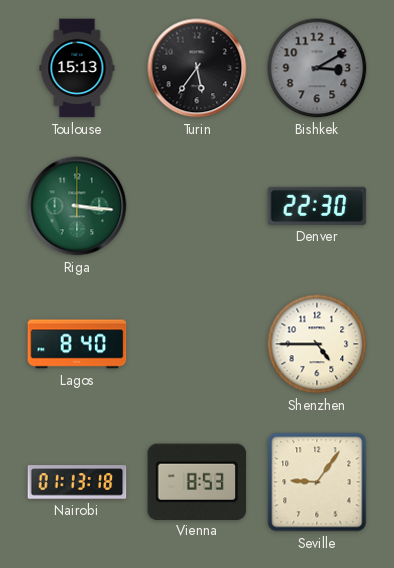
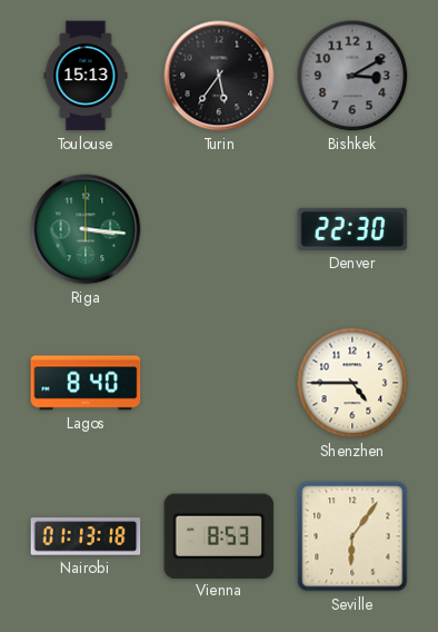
Seville: 9:06 -> 6:06
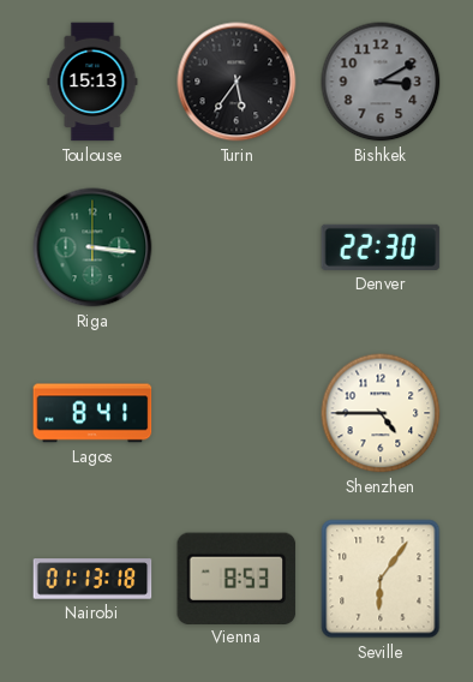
Lagos: 8:40 -> 8:41
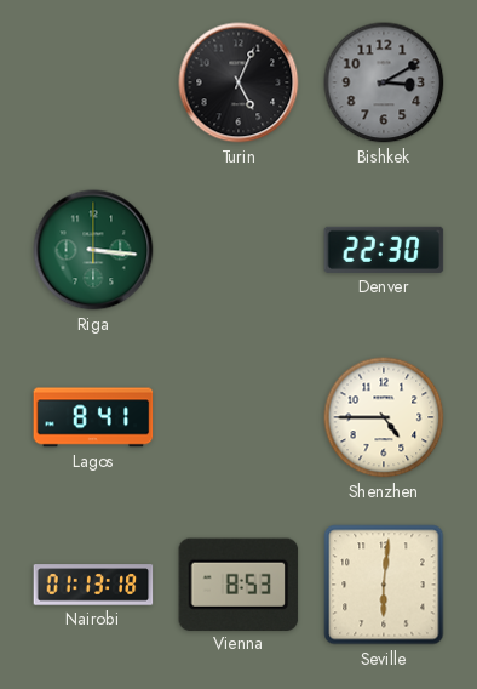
Toulouse: 15:13 -> none
Turin: 5:36 -> 5:04
Seville: 6:06 -> 6:01
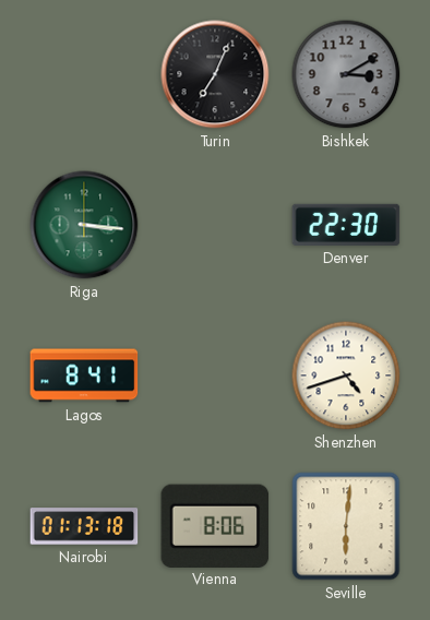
Turin: 5:04 -> 7:04
Shenzhen: 4:45 -> 4:42
Vienna: 8:53 -> 8:06
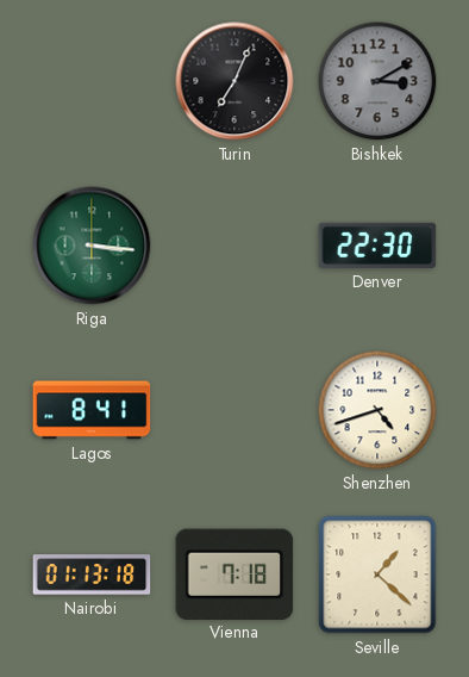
Vienna: 8:06 -> 7:18
Seville: 6:01 -> 1:22
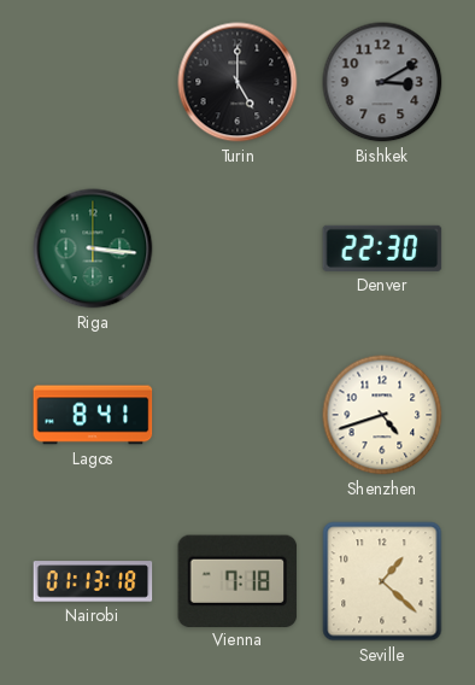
Turin: 7:04 -> 5:00
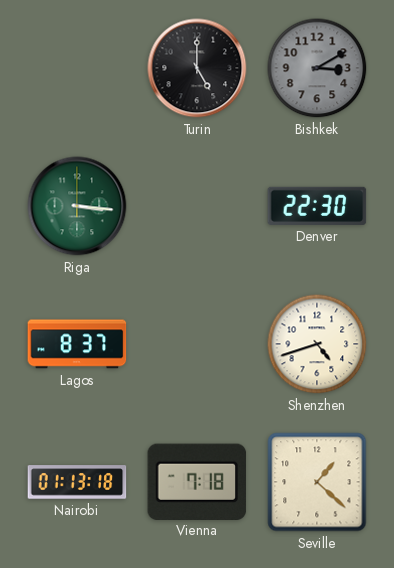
Lagos: 8:41 -> 8:37
